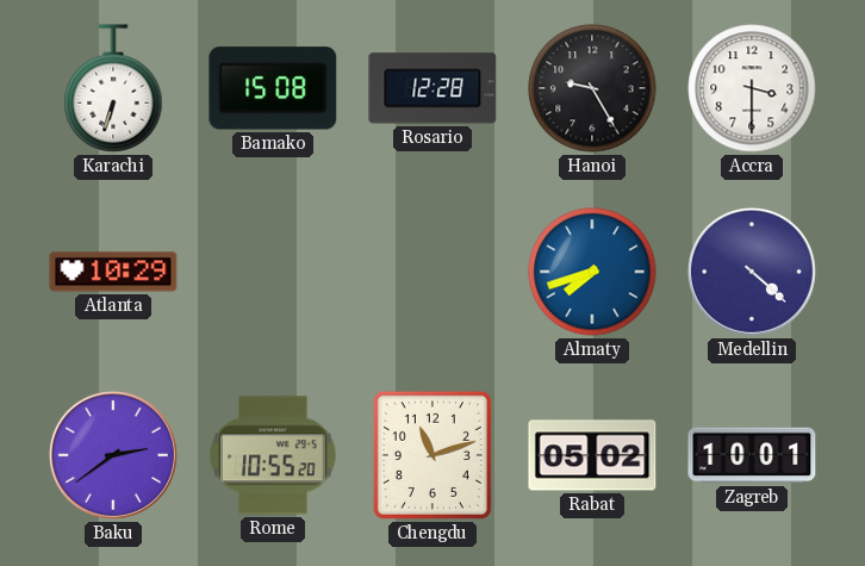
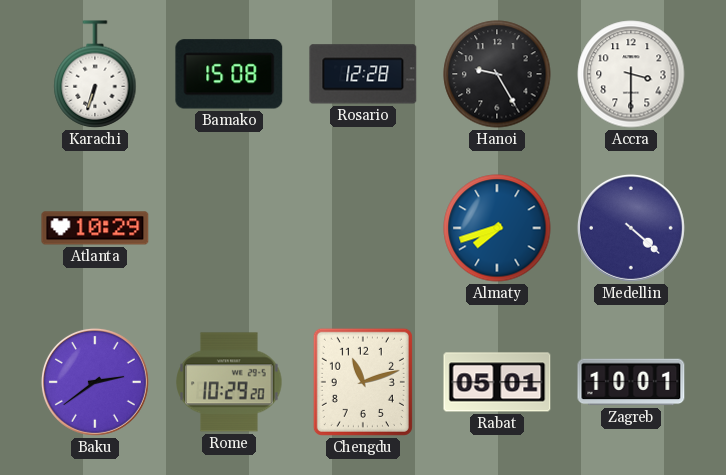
Rome: 10:55 -> 10:29
Rabat: 05:02 -> 05:01
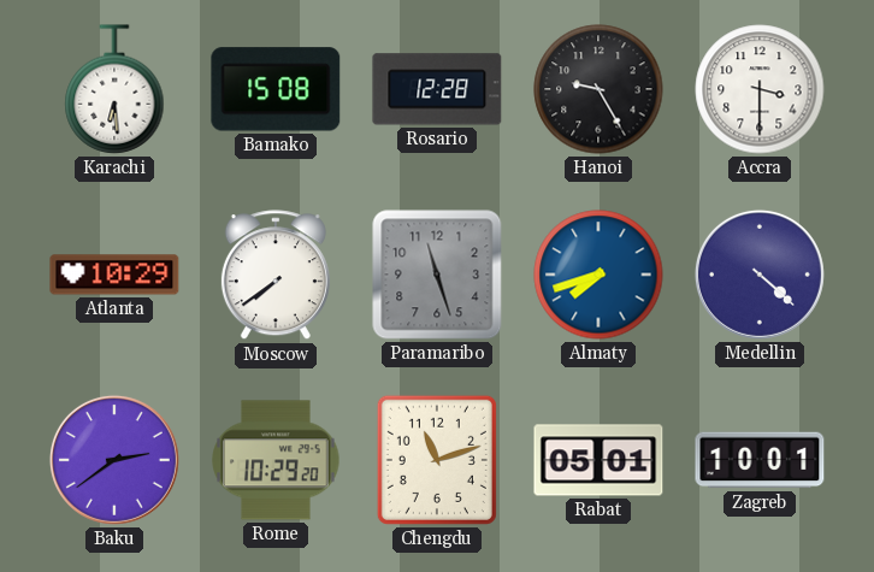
Karachi: 6:33 -> 6:29
Moscow: none -> 7:39
Paramaribo: none -> 11:27
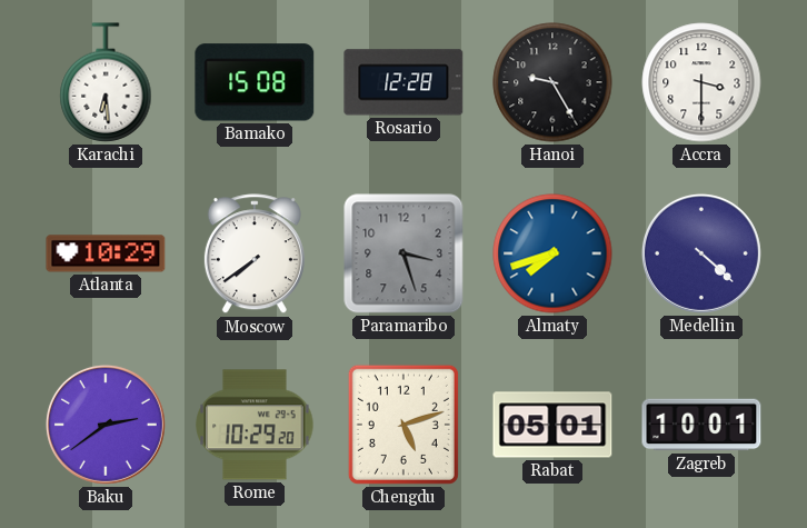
Paramaribo: 11:27 -> 3:27
Chengdu: 11:12 -> 5:12
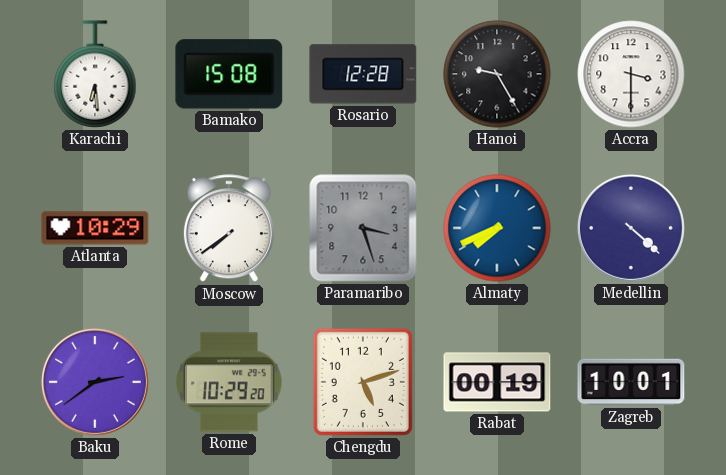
Almaty: 7:42 -> 7:41
Rabat: 05:01 -> 00:19
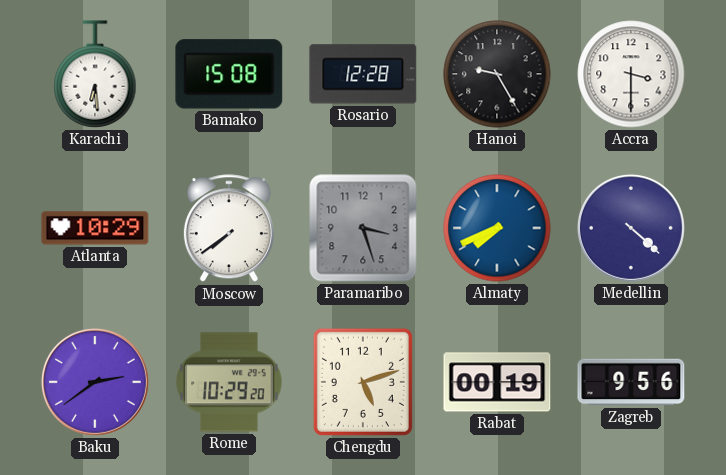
Zagreb: 10:01 -> 9:56
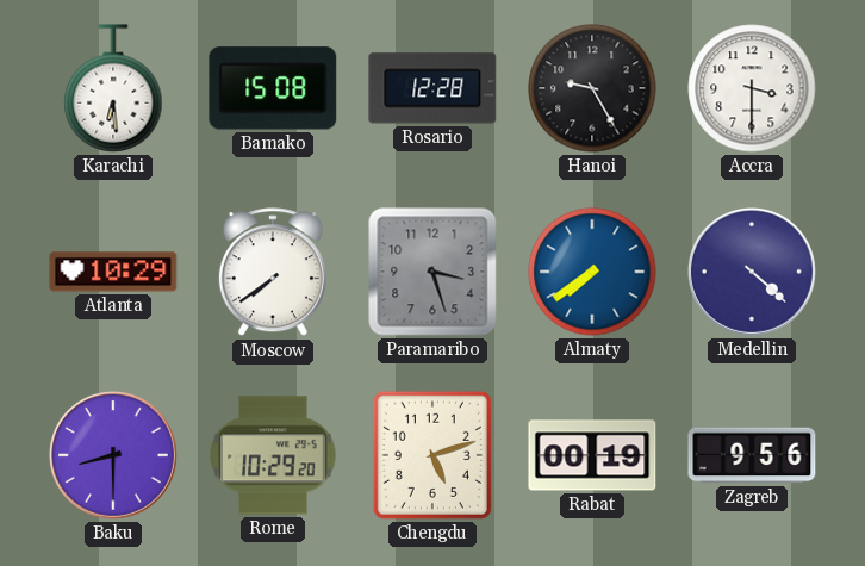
Almaty: 7:41 -> 7:39
Baku: 2:39 -> 8:30
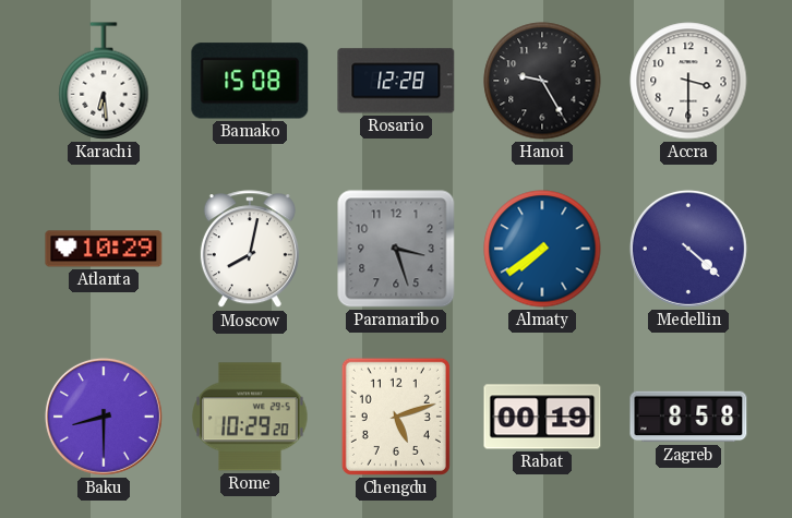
Moscow: 7:39 -> 8:02
Zagreb: 9:56 -> 8:58
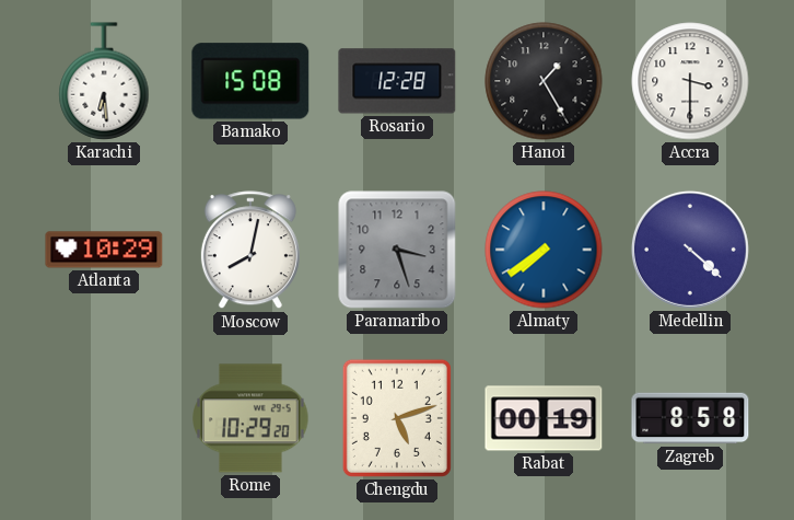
Hanoi: 9:25 -> 1:25
Baku: 8:30 -> none
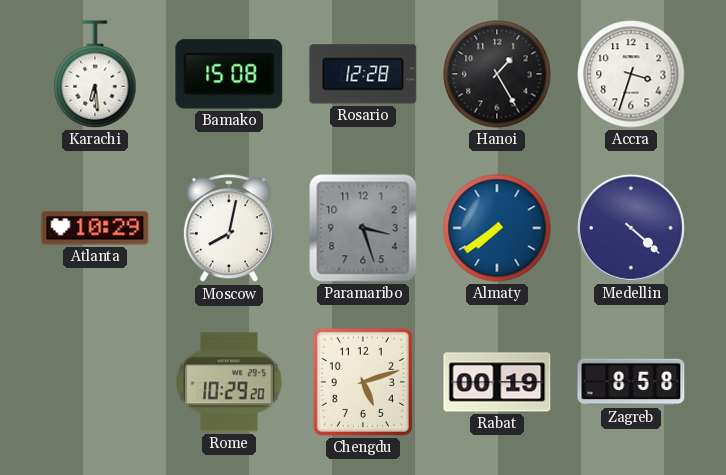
Accra: 3:30 -> 3:33
